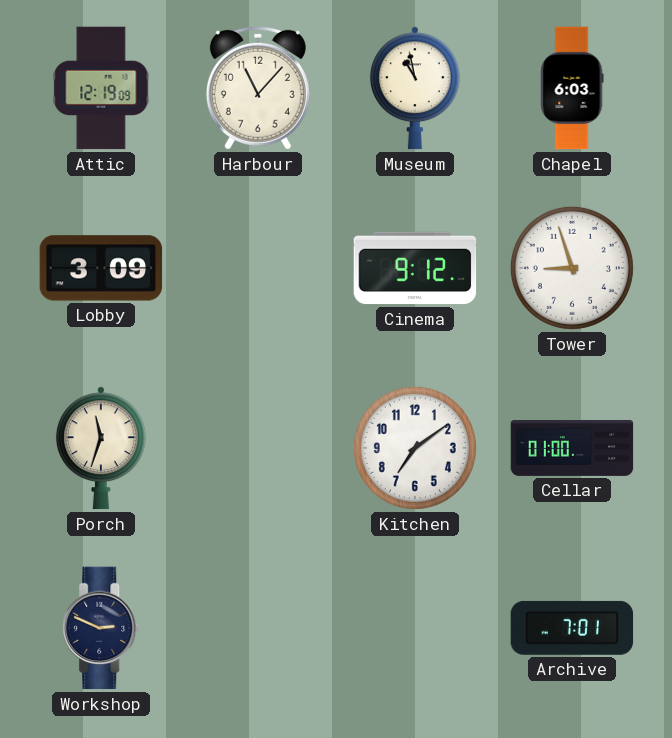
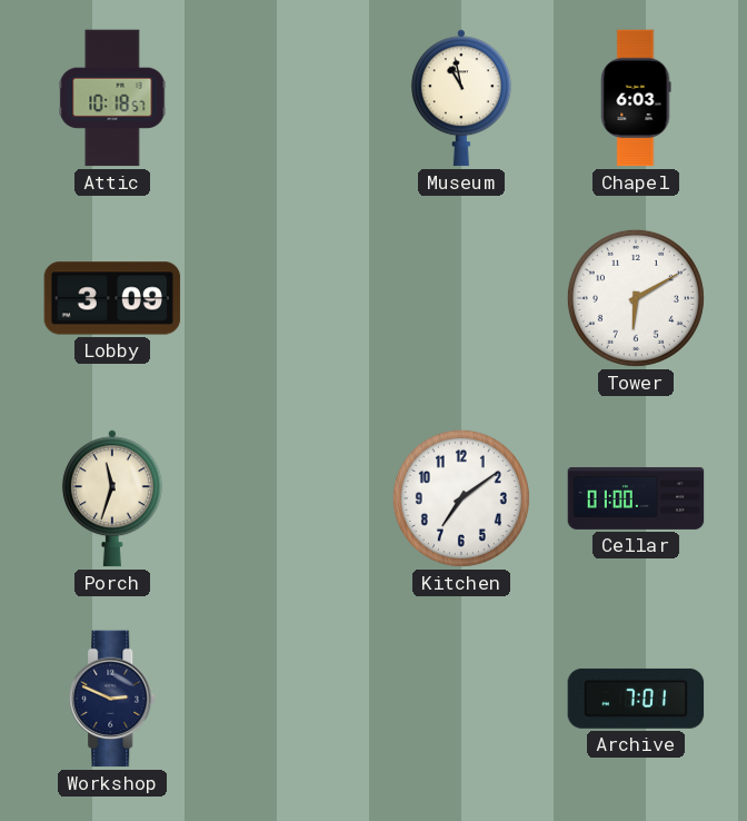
Attic: 12:19 -> 10:18
Harbour: 11:07 -> none
Cinema: 9:12 -> none
Tower: 8:57 -> 6:10
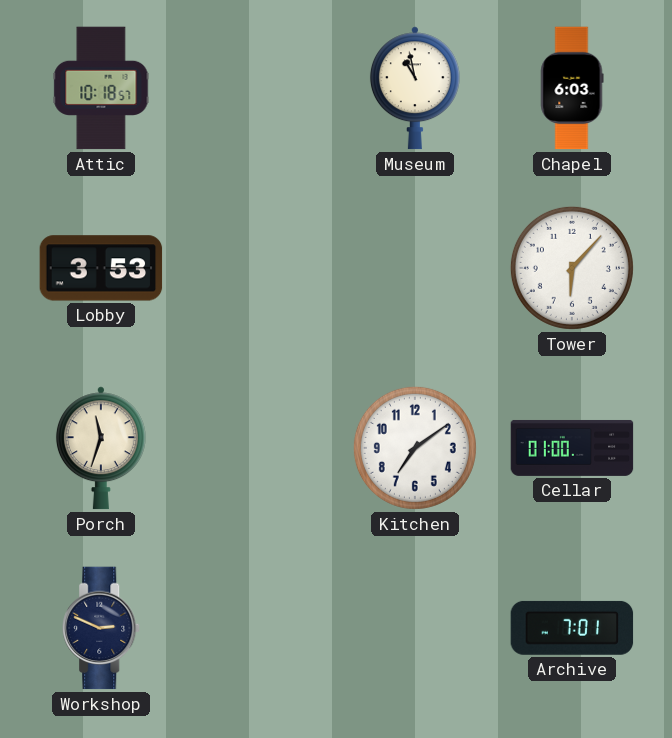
Lobby: 3:09 -> 3:53
Tower: 6:10 -> 6:07
